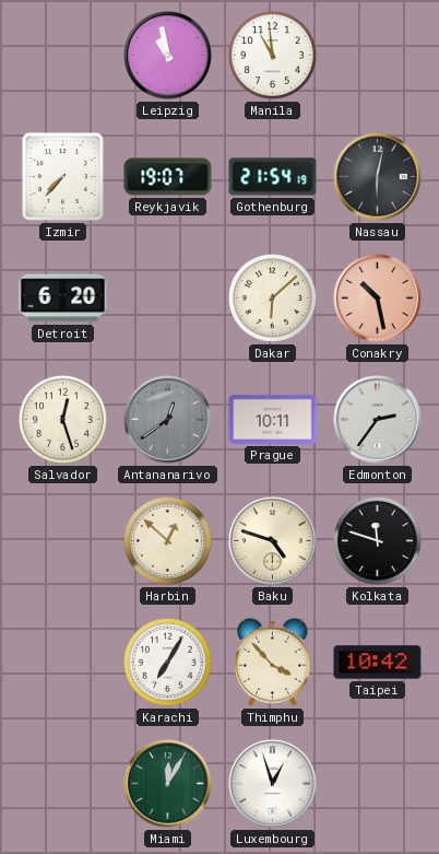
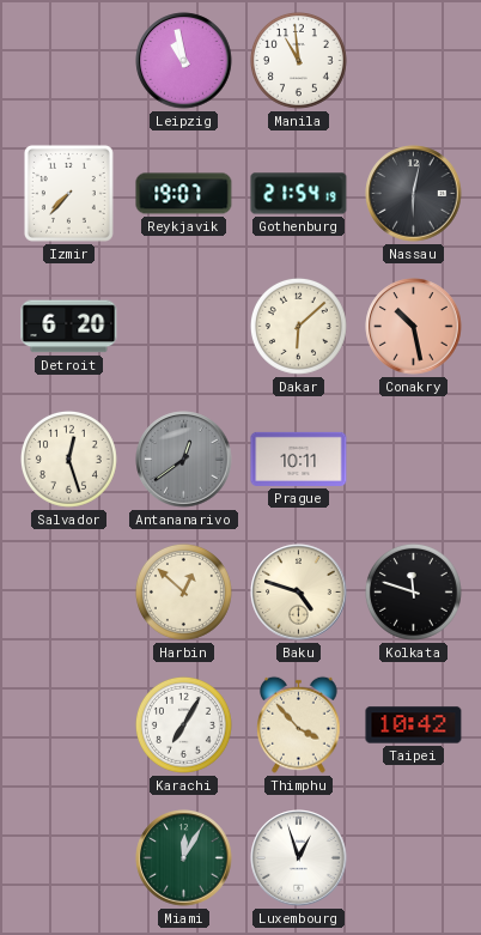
Edmonton: 2:36 -> none
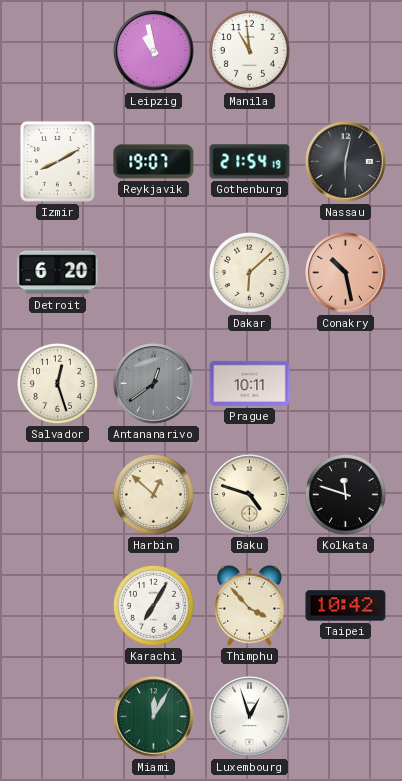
Izmir: 7:37 -> 8:10
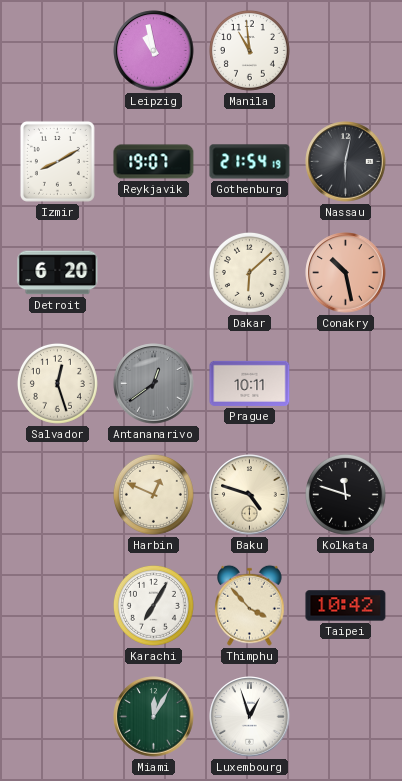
Harbin: 12:52 -> 12:49
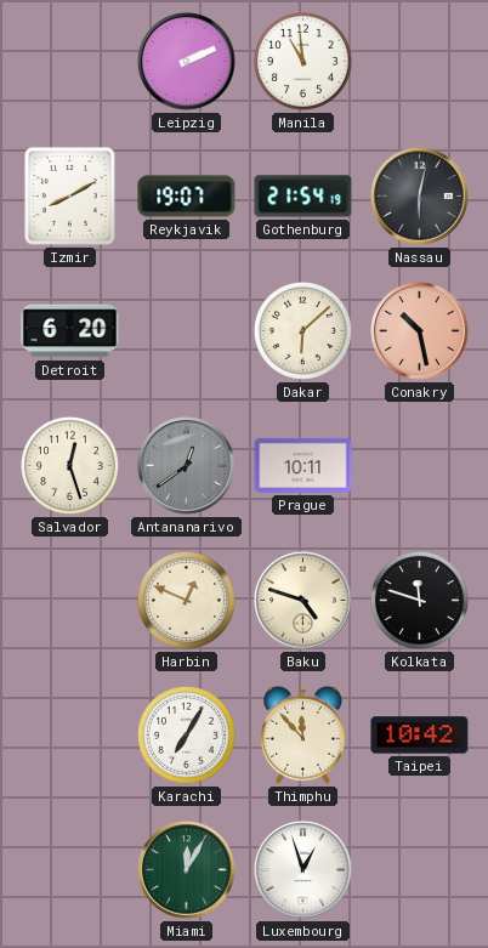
Leipzig: 10:58 -> 2:11
Thimphu: 3:53 -> 11:53
